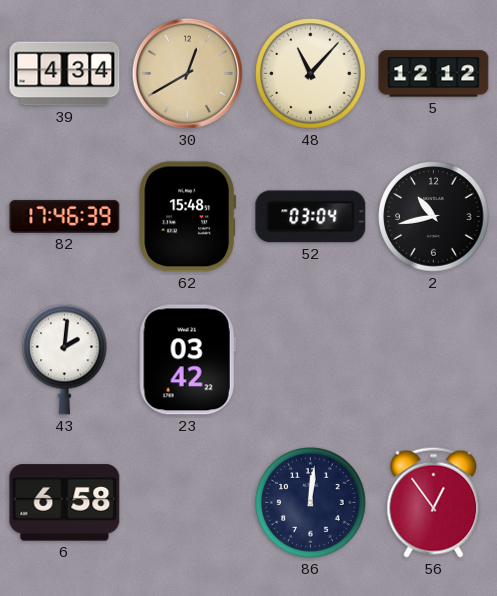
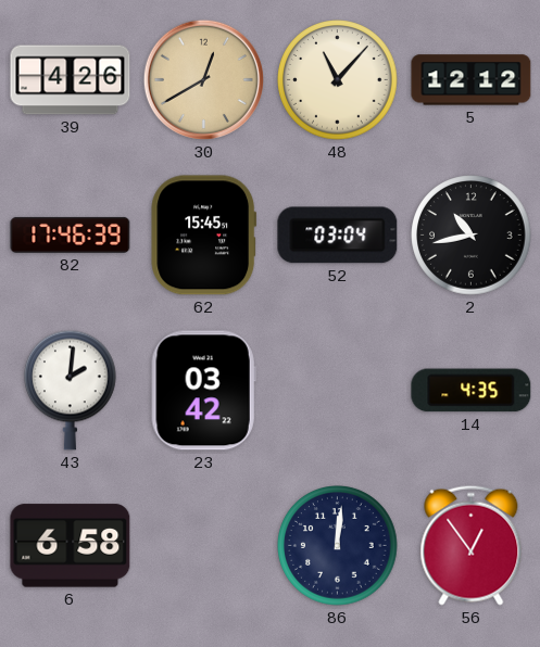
39: 4:34 -> 4:26
62: 15:48 -> 15:45
14: none -> 4:35
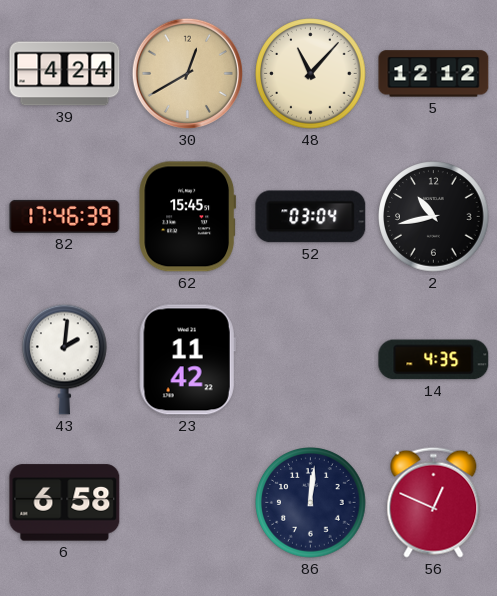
39: 4:26 -> 4:24
23: 03:42 -> 11:42
56: 12:54 -> 12:49
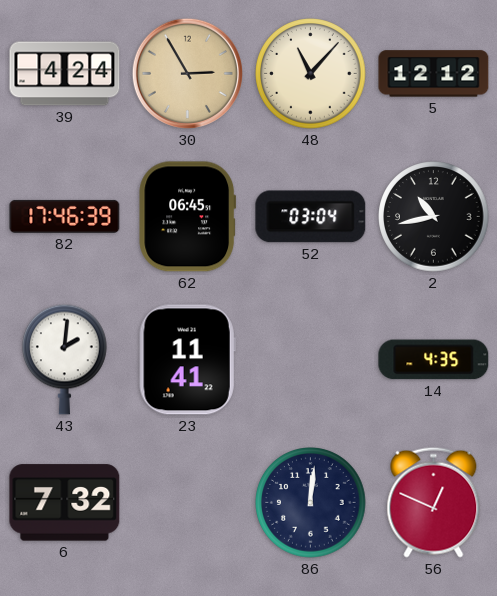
30: 12:40 -> 2:55
62: 15:45 -> 06:45
23: 11:42 -> 11:41
6: 6:58 -> 7:32
